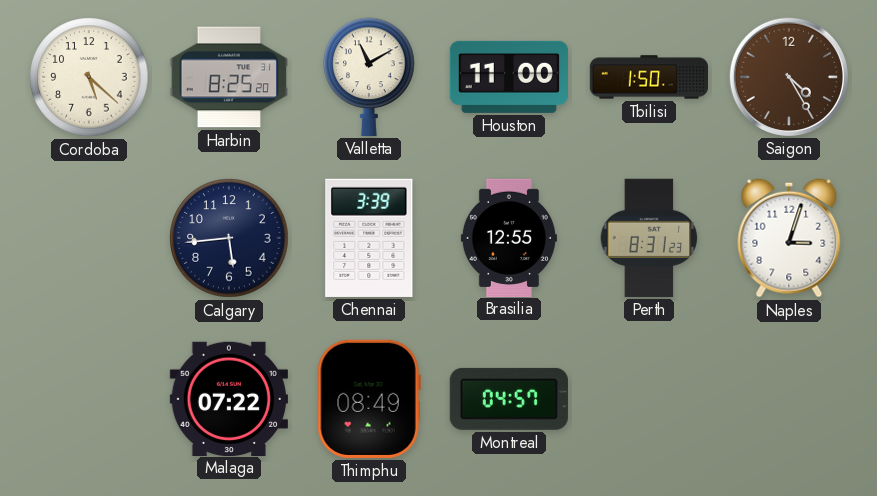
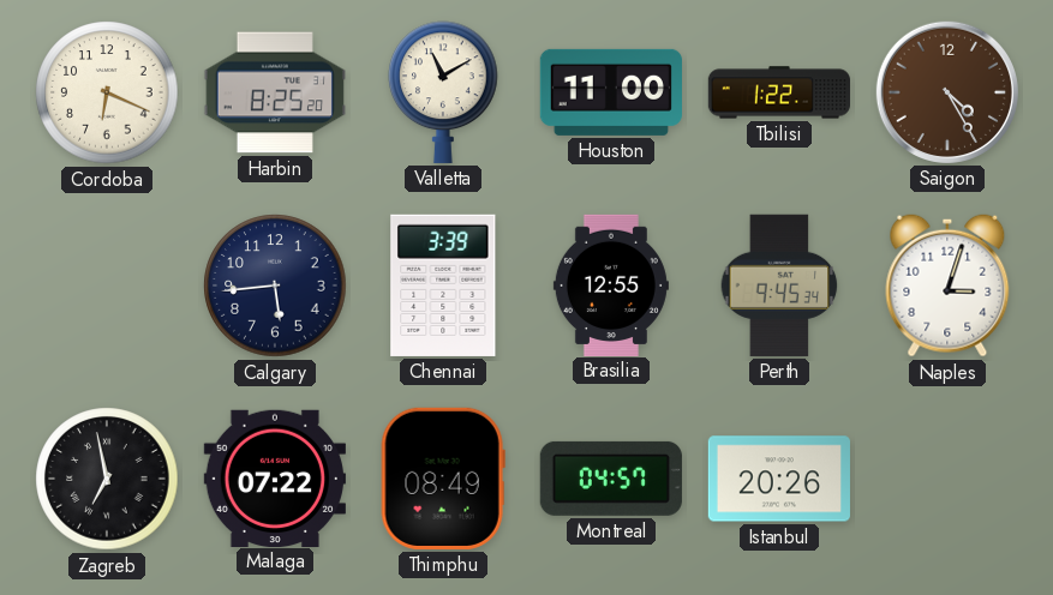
Cordoba: 5:22 -> 6:19
Tbilisi: 1:50 -> 1:22
Perth: 8:31 -> 9:45
Zagreb: none -> 6:58
Istanbul: none -> 20:26
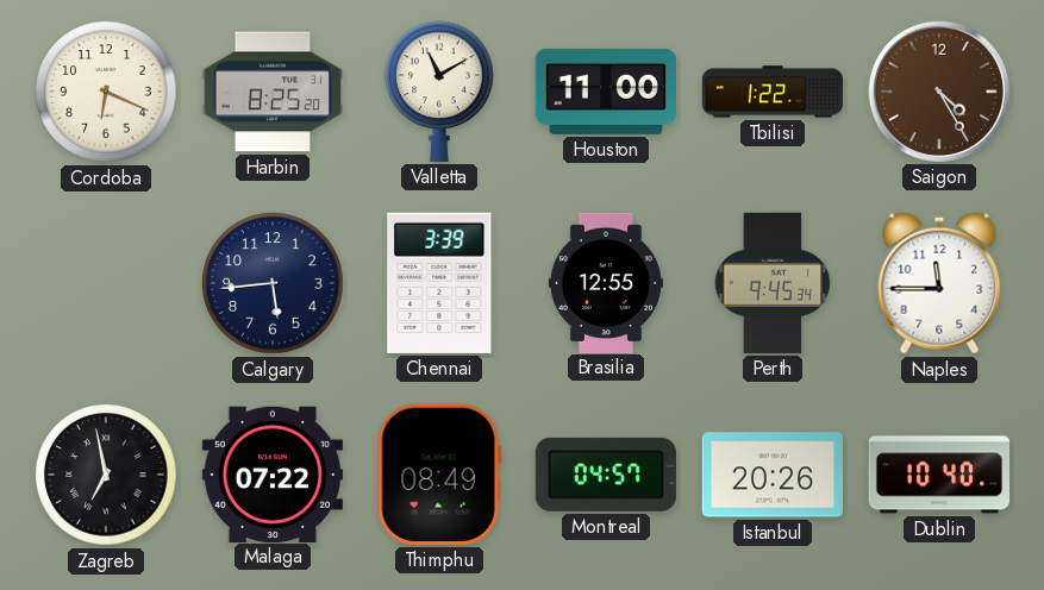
Naples: 3:03 -> 11:45
Dublin: none -> 10:40
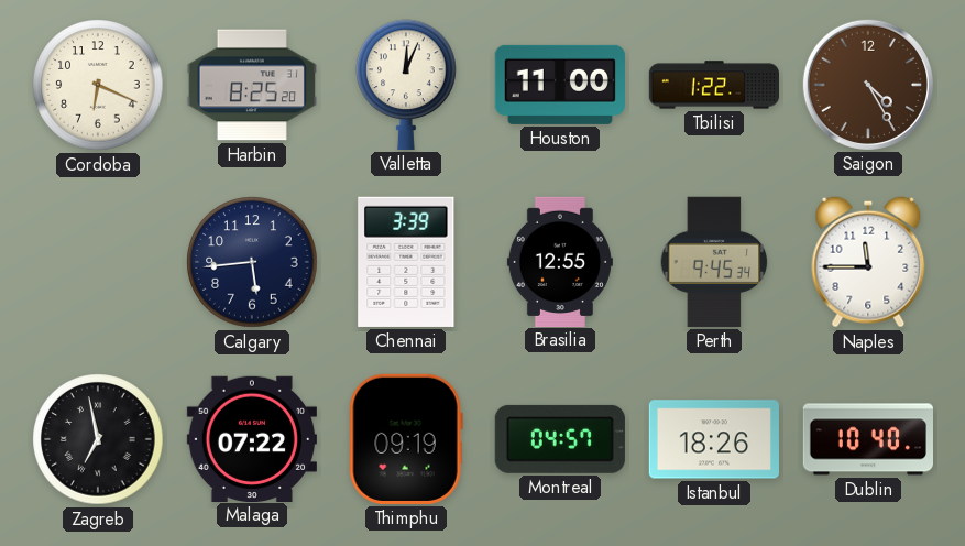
Valletta: 11:10 -> 12:04
Thimphu: 08:49 -> 09:19
Istanbul: 20:26 -> 18:26
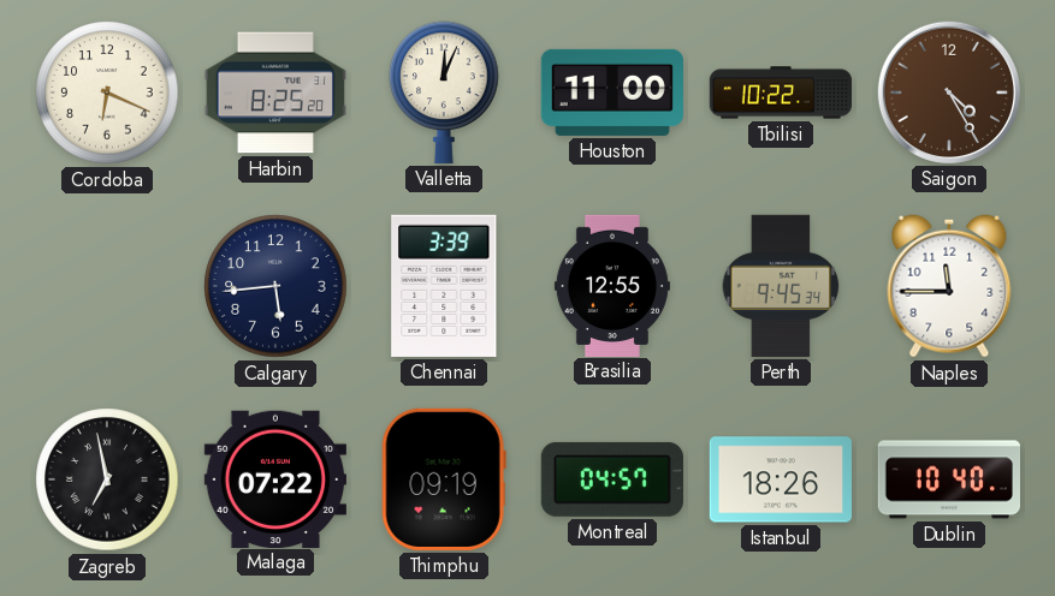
Tbilisi: 1:22 -> 10:22
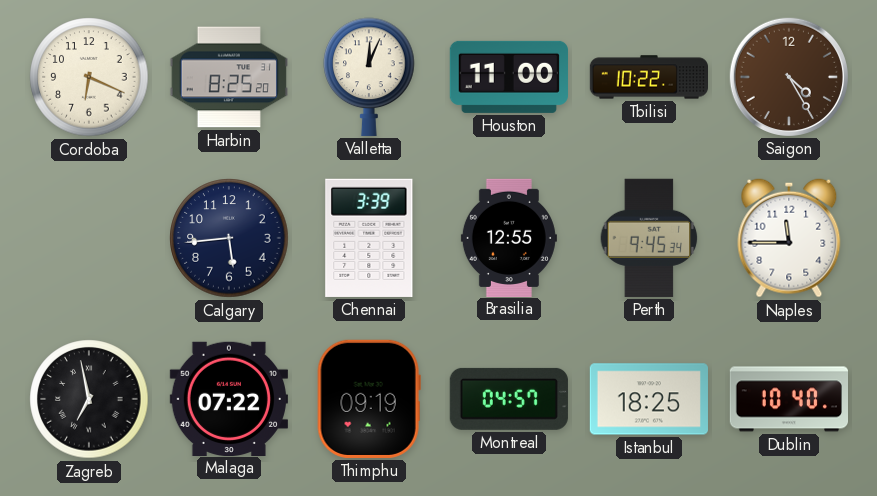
Istanbul: 18:26 -> 18:25
